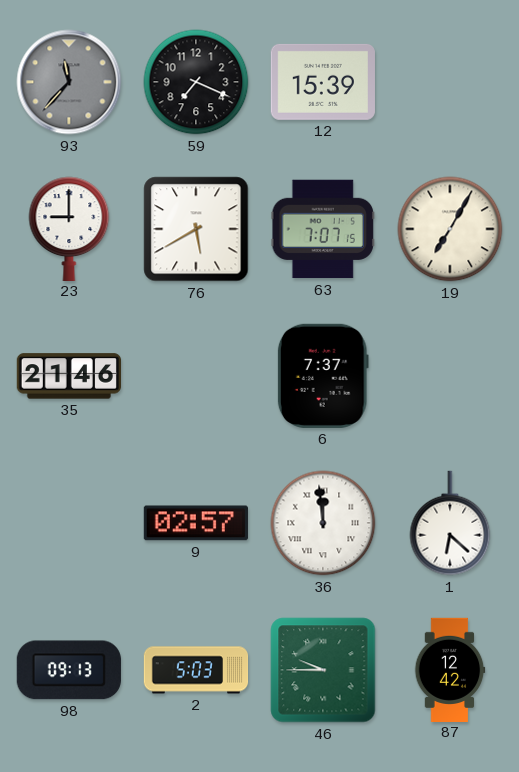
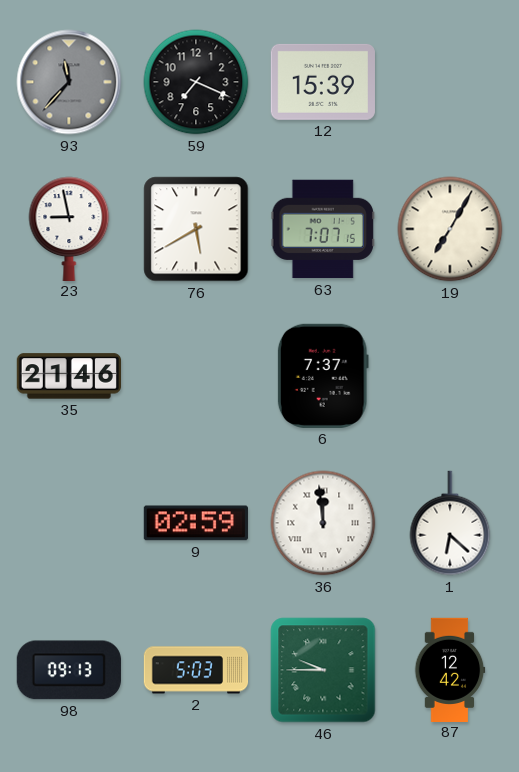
23: 9:00 -> 8:58
9: 02:57 -> 02:59
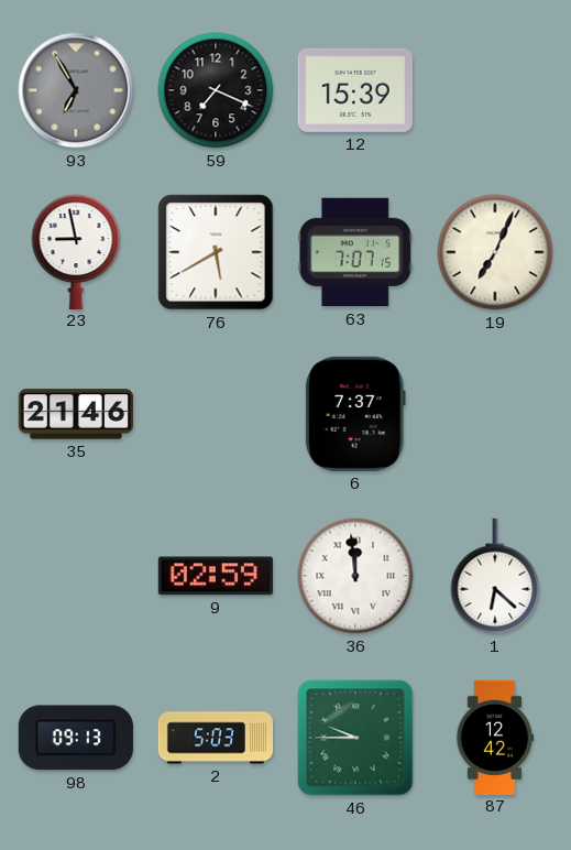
93: 11:37 -> 6:55
19: 7:05 -> 7:04
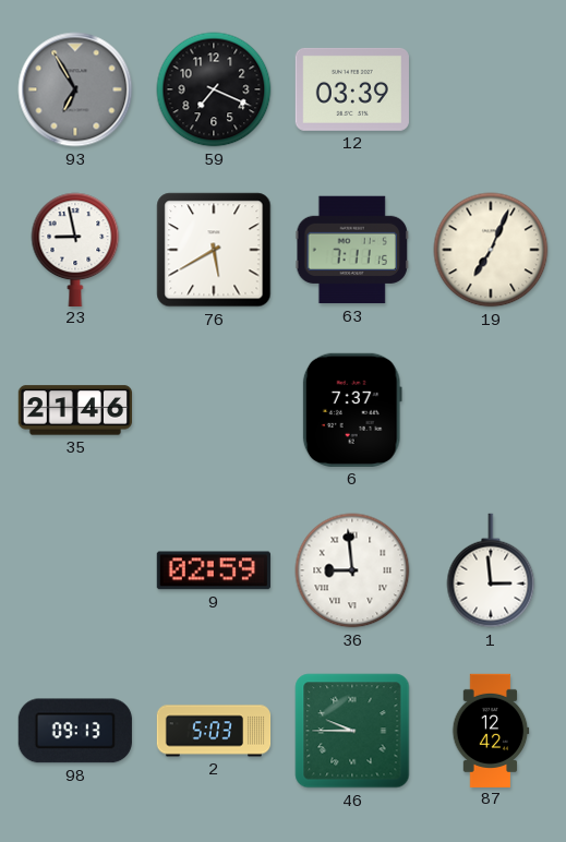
12: 15:39 -> 03:39
63: 7:07 -> 7:11
36: 11:59 -> 8:59
1: 6:22 -> 2:59
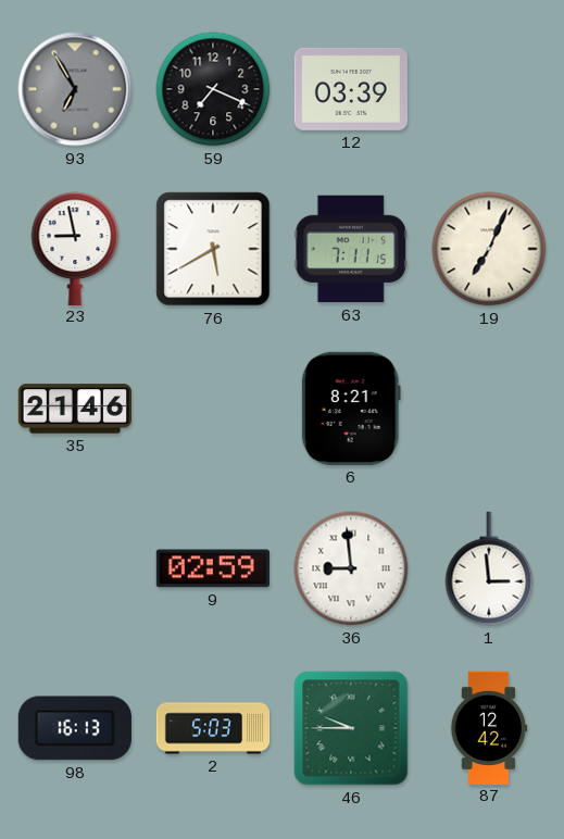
6: 7:37 -> 8:21
98: 09:13 -> 16:13
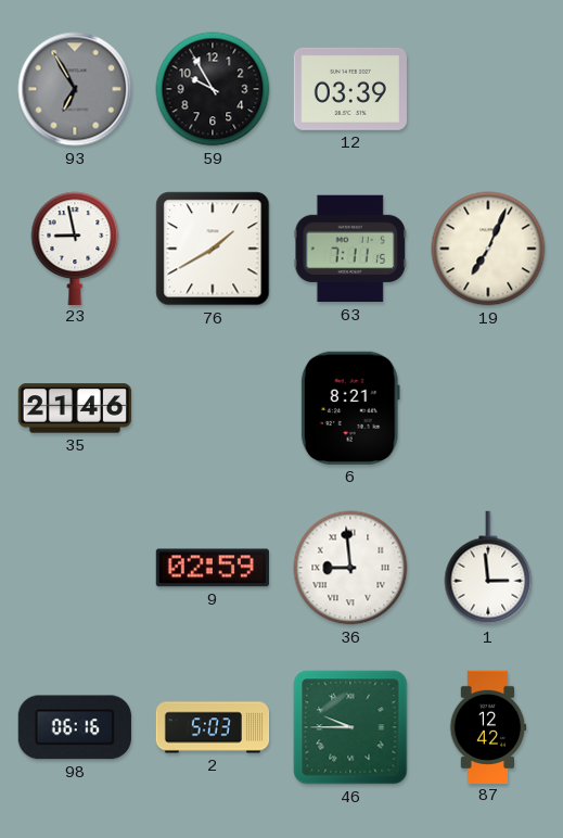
59: 7:19 -> 9:55
76: 5:40 -> 1:40
98: 16:13 -> 06:16
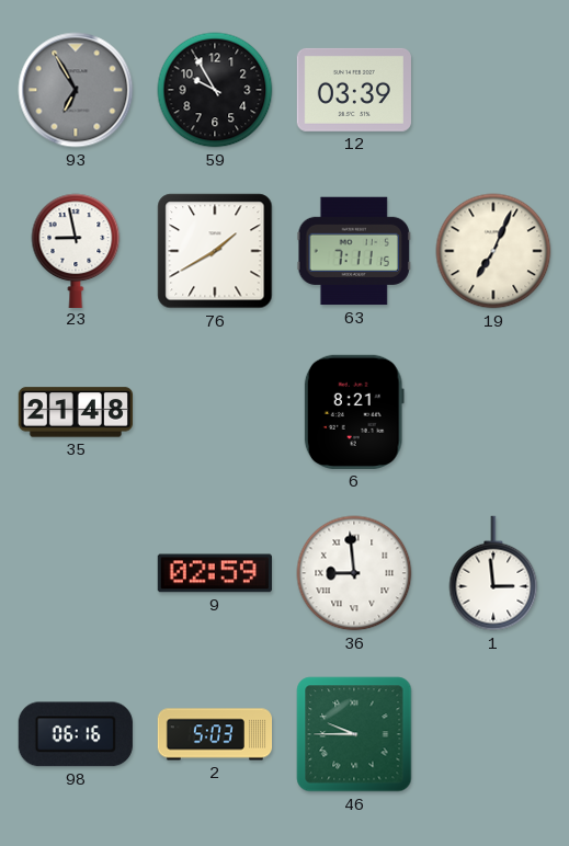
35: 21:46 -> 21:48
87: 12:42 -> none
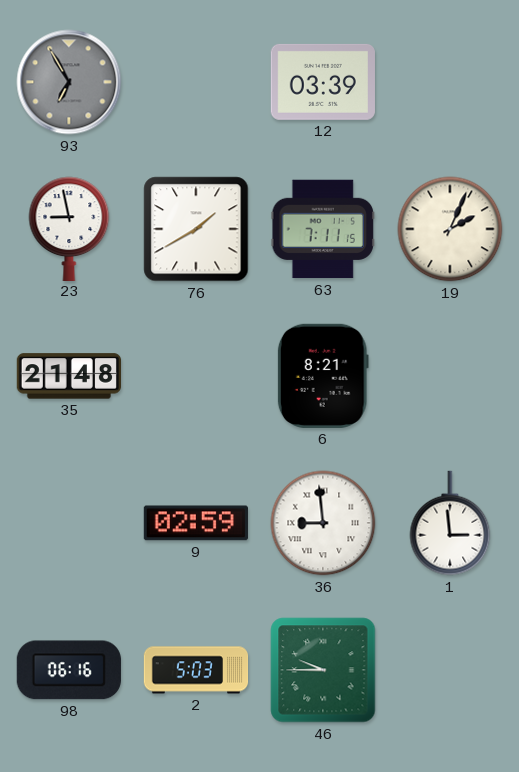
59: 9:55 -> none
19: 7:04 -> 2:04
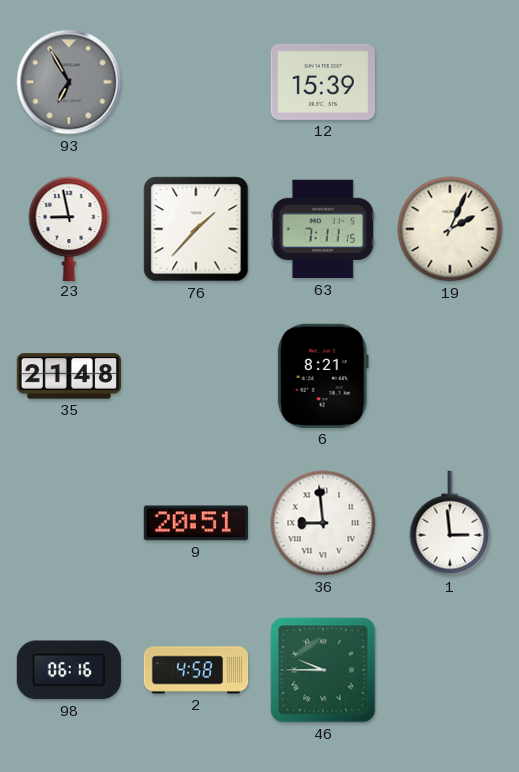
12: 03:39 -> 15:39
76: 1:40 -> 1:37
9: 02:59 -> 20:51
2: 5:03 -> 4:58
